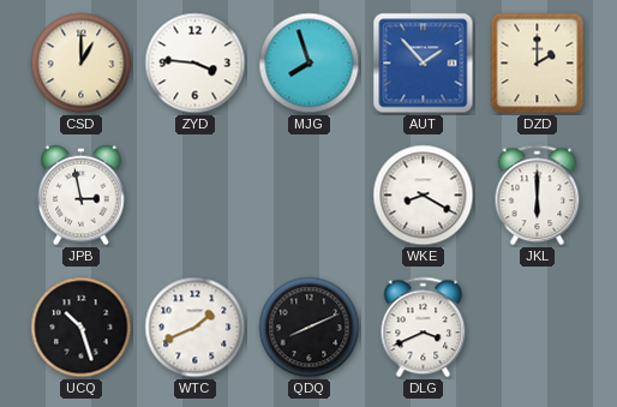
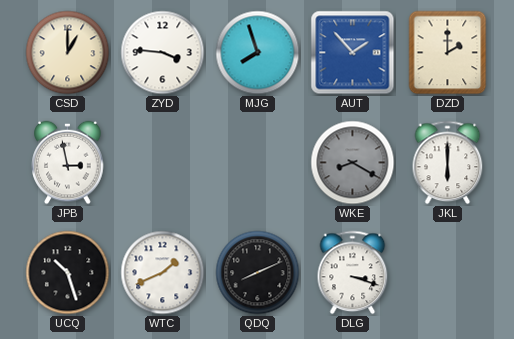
WKE dial: white -> grey
DLG: 3:41 -> 3:18
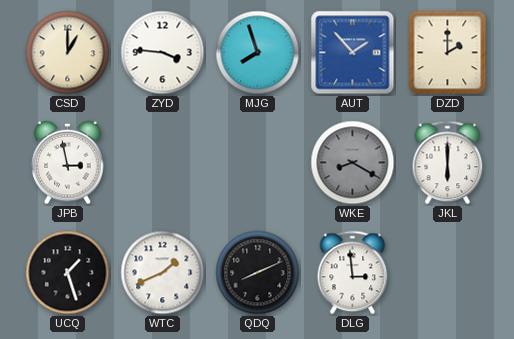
UCQ: 10:27 -> 1:27
DLG: 3:18 -> 2:59
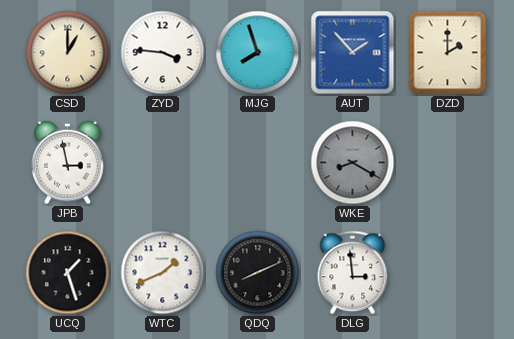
JKL: 6:00 -> none
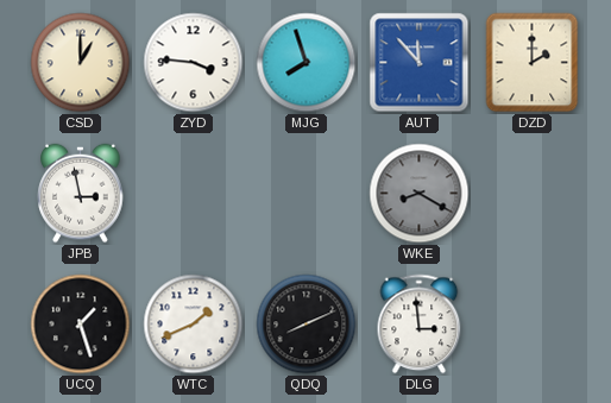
AUT: 1:53 -> 11:53
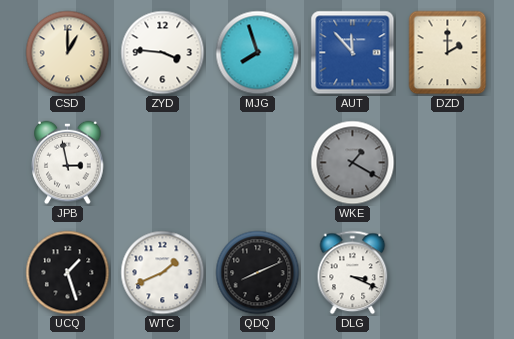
WKE: 8:20 -> 1:20
DLG: 2:59 -> 3:19
